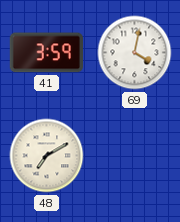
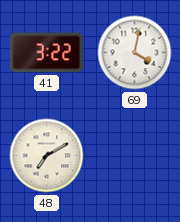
41: 3:59 -> 3:22
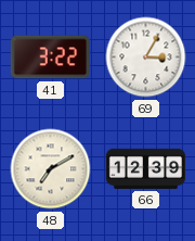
69: 4:02 -> 3:05
66: none -> 12:39
